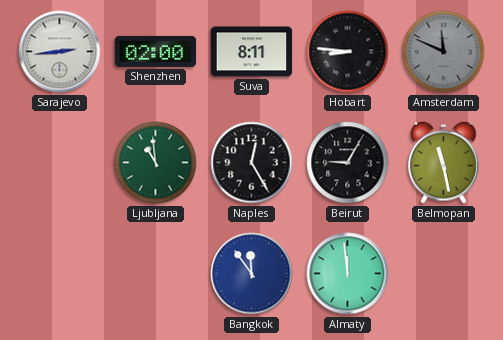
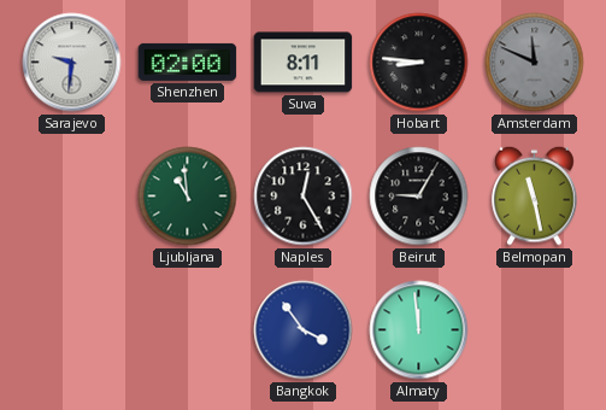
Sarajevo: 2:44 -> 9:31
Bangkok: 11:54 -> 3:54
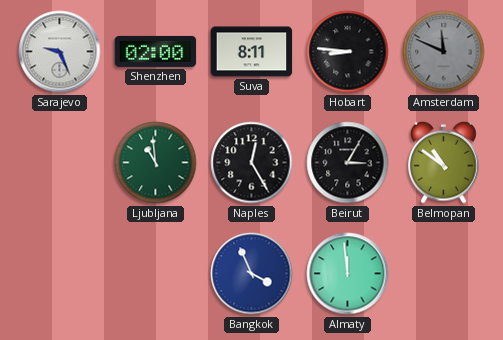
Sarajevo: 9:31 -> 9:26
Beirut: 9:05 -> 3:05
Belmopan: 11:28 -> 10:51
Bangkok: 3:54 -> 3:56
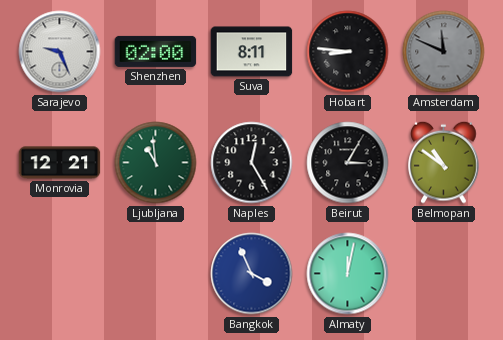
Monrovia: none -> 12:21
Almaty: 11:59 -> 12:02
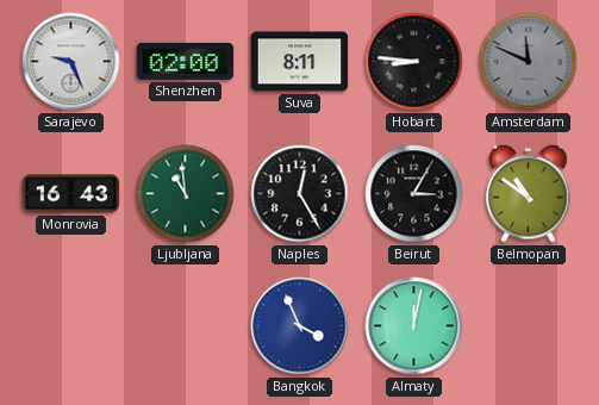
Monrovia: 12:21 -> 16:43
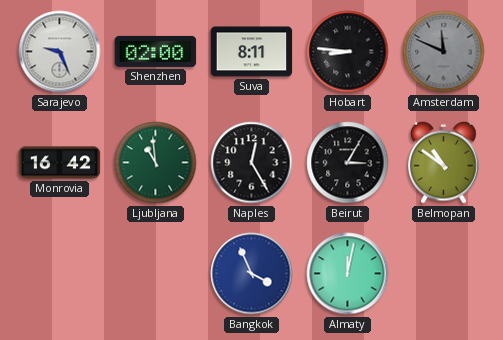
Monrovia: 16:43 -> 16:42
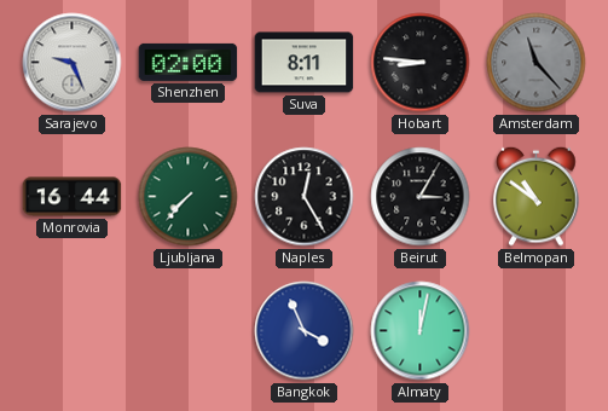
Amsterdam: 11:49 -> 11:23
Monrovia: 16:42 -> 16:44
Ljubljana: 10:59 -> 7:37
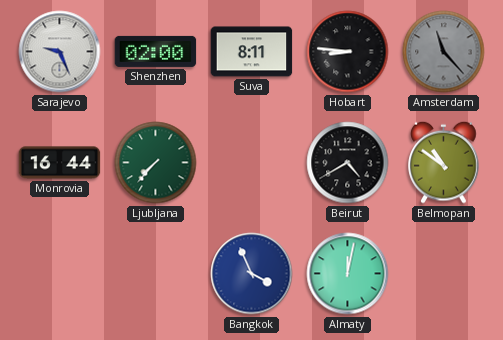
Naples: 12:25 -> none
Beirut: 3:05 -> 4:40
